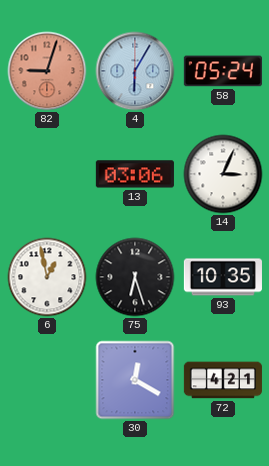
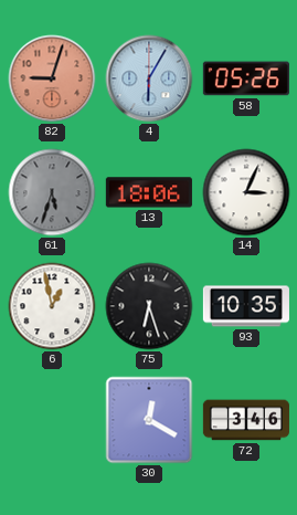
58: 05:24 -> 05:26
61: none -> 5:33
13: 03:06 -> 18:06
72: 4:21 -> 3:46
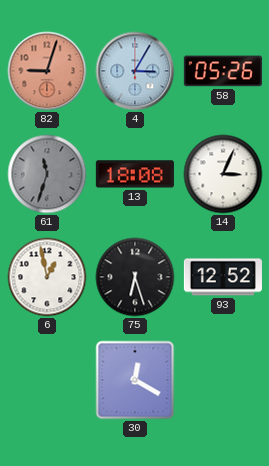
4: 6:05 -> 3:05
61: 5:33 -> 11:33
13: 18:06 -> 18:08
93: 10:35 -> 12:52
72: 3:46 -> none
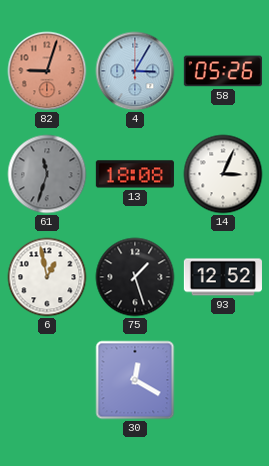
75: 6:27 -> 1:27
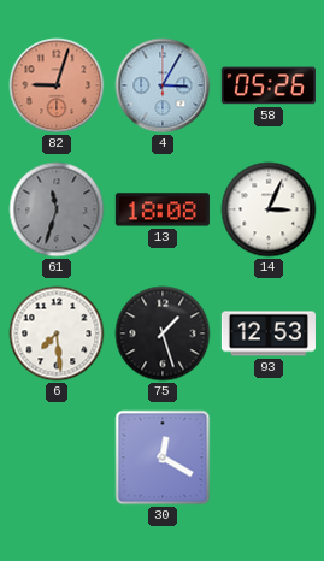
6: 12:58 -> 7:29
93: 12:52 -> 12:53
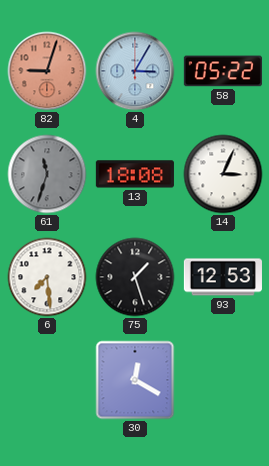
58: 05:26 -> 05:22
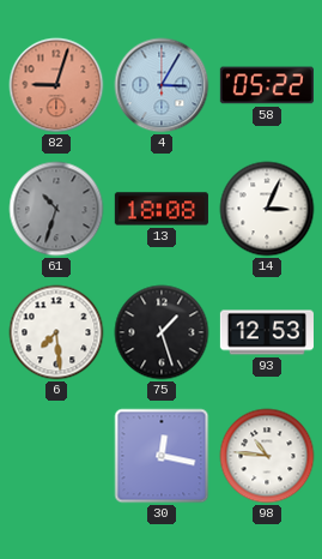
61: 11:33 -> 10:33
30: 12:20 -> 12:17
98: none -> 10:46
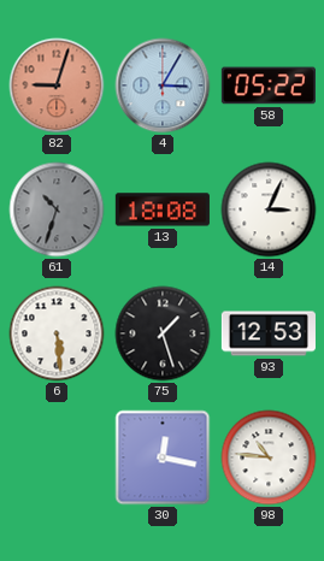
6: 7:29 -> 5:29
